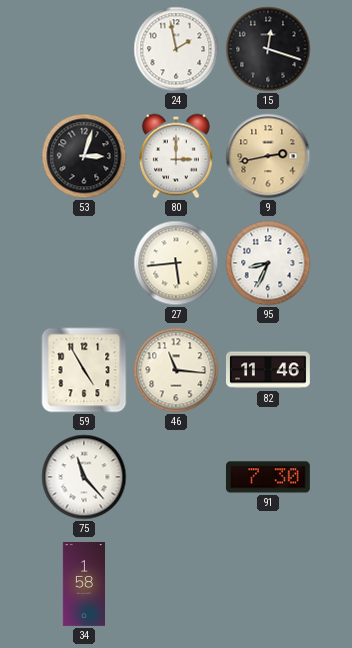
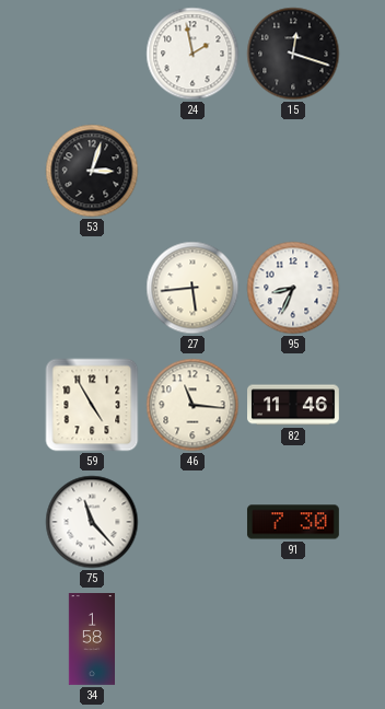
80: 3:00 -> none
9: 2:43 -> none
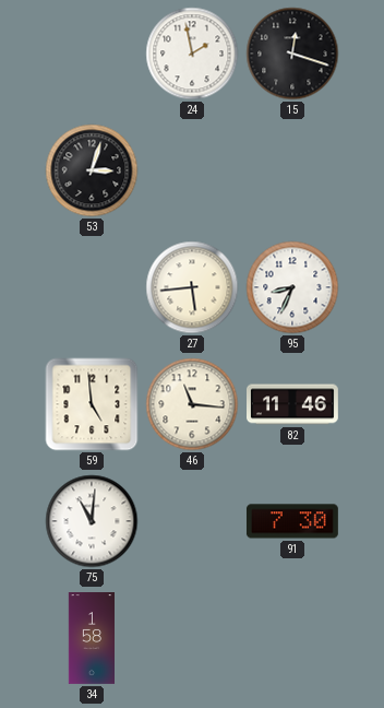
59: 4:55 -> 4:59
75: 11:23 -> 11:01
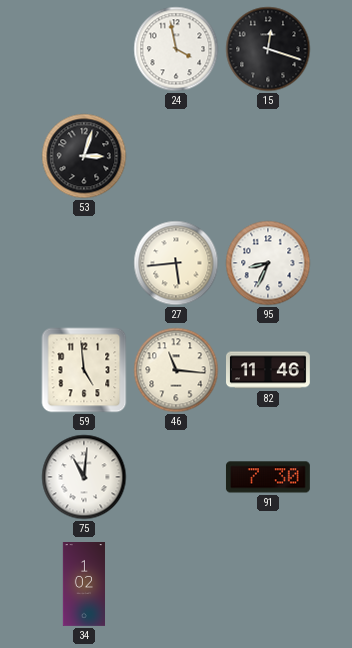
24: 1:58 -> 3:58
34: 1:58 -> 1:02
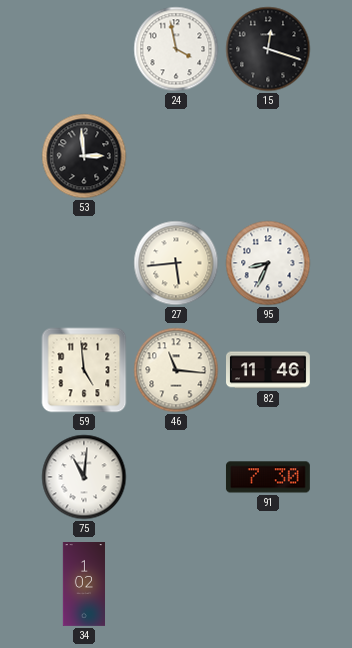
53: 3:03 -> 2:59
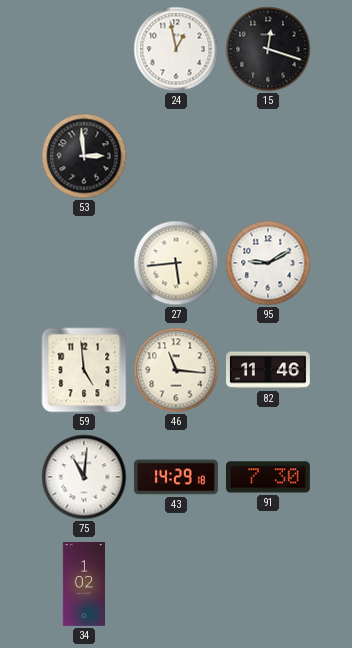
24: 3:58 -> 12:58
95: 8:34 -> 9:10
43: none -> 14:29
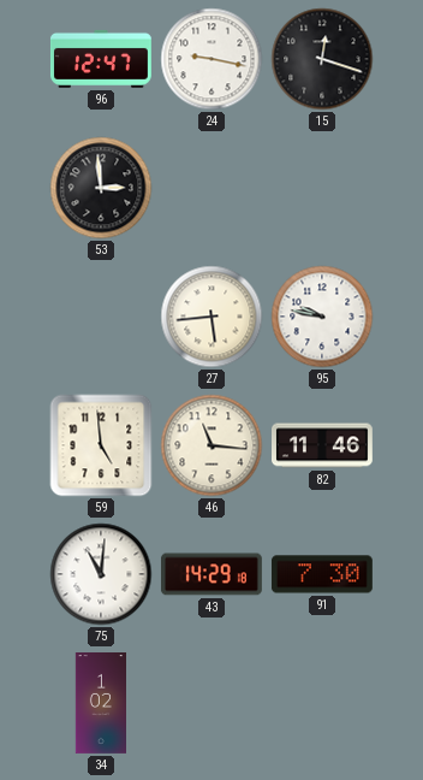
96: none -> 12:47
24: 12:58 -> 9:17
95: 9:10 -> 9:47
